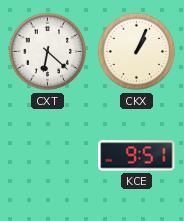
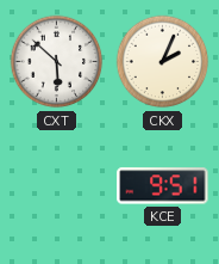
CXT: 6:22 -> 5:52
CKX: 1:04 -> 2:04
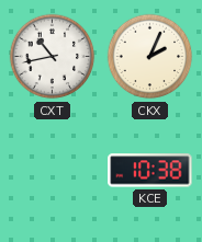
CXT: 5:52 -> 10:43
KCE: 9:51 -> 10:38
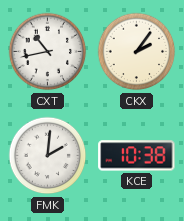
CKX: 2:04 -> 2:06
FMK: none -> 2:01
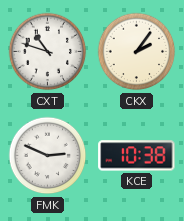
CXT: 10:43 -> 10:48
FMK: 2:01 -> 2:49
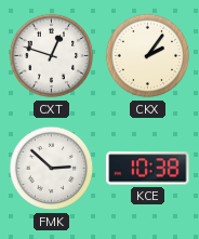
CXT: 10:48 -> 12:48
FMK: 2:49 -> 2:52
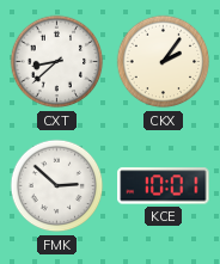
CXT: 12:48 -> 8:38
KCE: 10:38 -> 10:01
